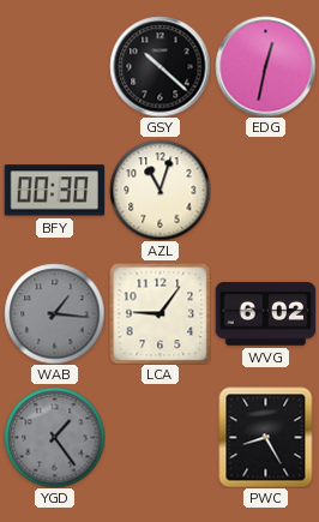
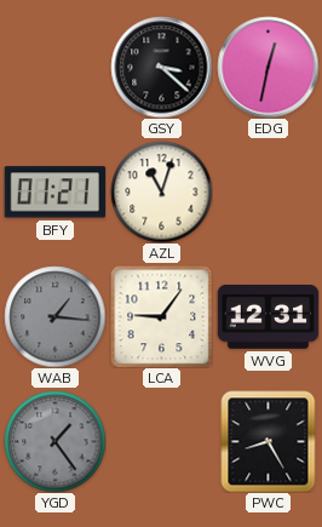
GSY: 10:22 -> 3:22
BFY: 00:30 -> 01:21
WVG: 6:02 -> 12:31
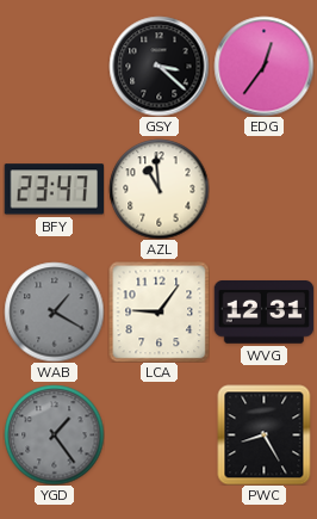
EDG: 12:32 -> 12:36
BFY: 01:21 -> 23:47
AZL: 11:03 -> 10:59
WAB: 1:16 -> 1:20
